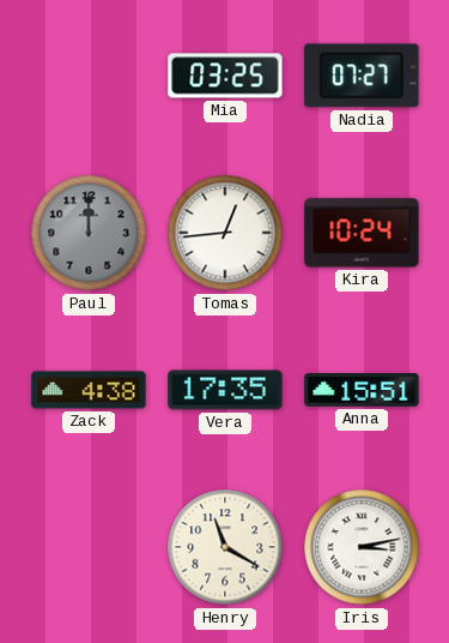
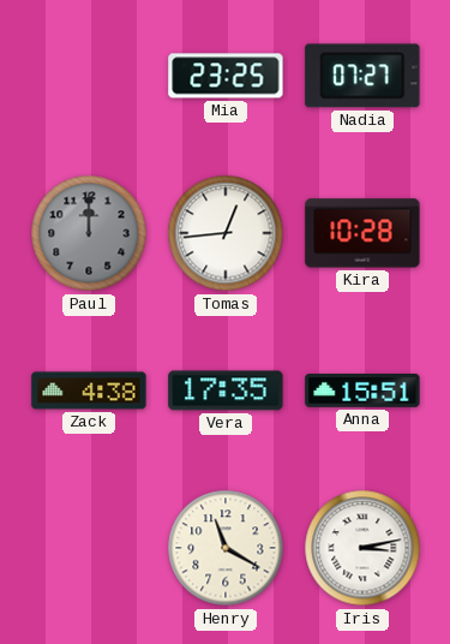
Mia: 03:25 -> 23:25
Kira: 10:24 -> 10:28
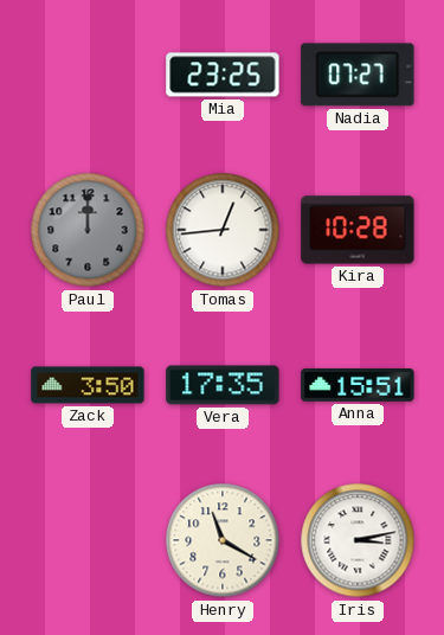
Zack: 4:38 -> 3:50
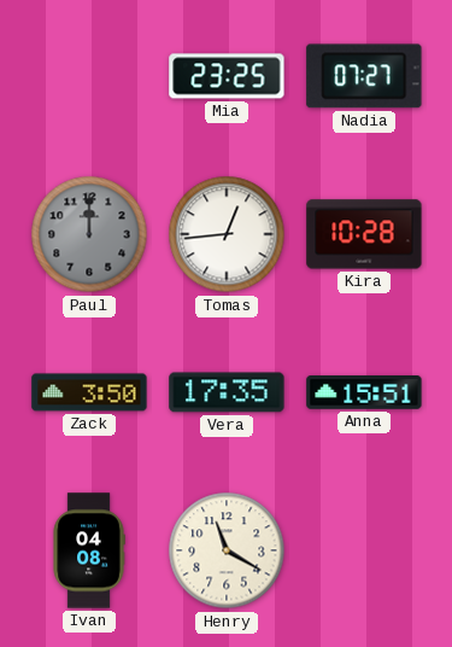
Ivan: none -> 04:08
Iris: 3:13 -> none
